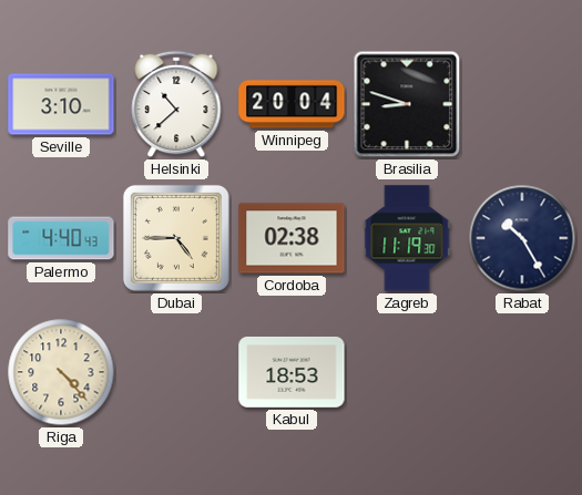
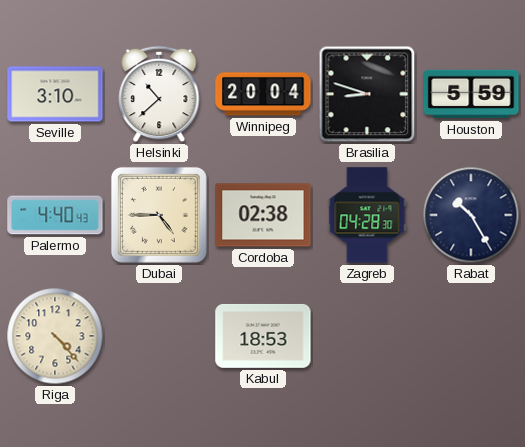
Houston: none -> 5:59
Zagreb: 11:19 -> 04:28
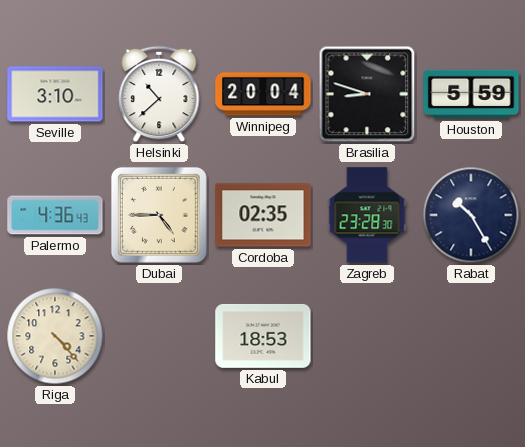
Palermo: 4:40 -> 4:36
Cordoba: 02:38 -> 02:35
Zagreb: 04:28 -> 23:28
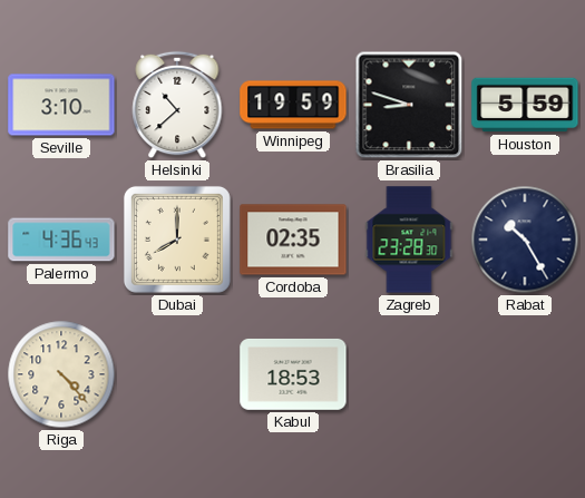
Winnipeg: 20:04 -> 19:59
Dubai: 4:45 -> 8:00
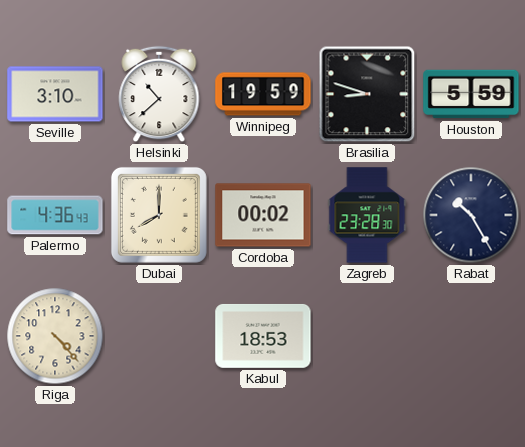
Cordoba: 02:35 -> 00:02
